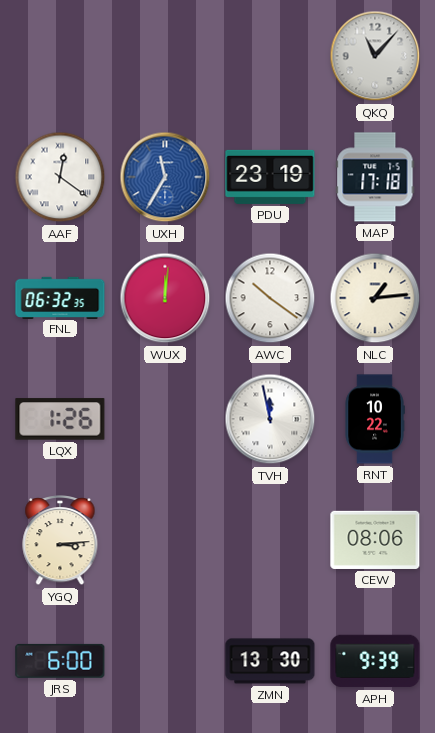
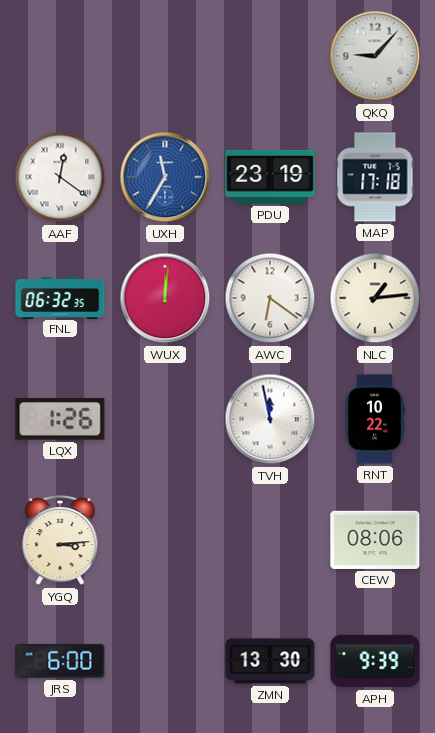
QKQ: 11:07 -> 9:07
AWC: 10:21 -> 6:21
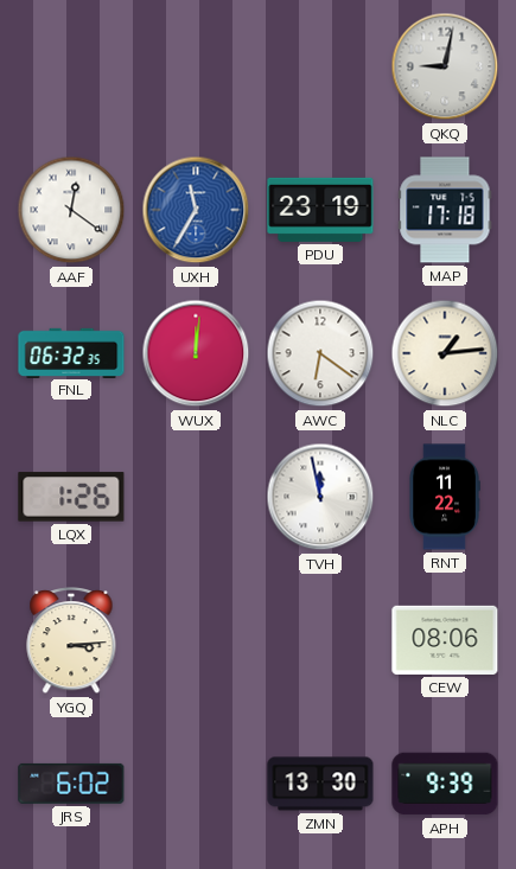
QKQ: 9:07 -> 9:02
RNT: 10:22 -> 11:22
JRS: 6:00 -> 6:02
